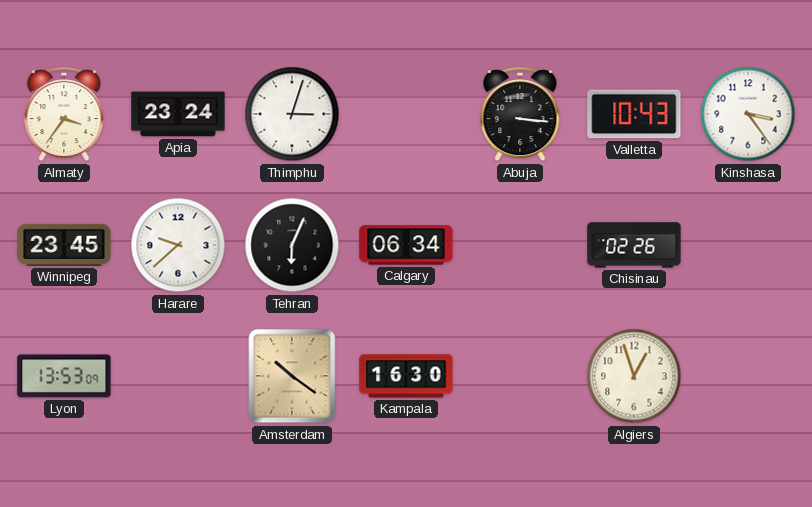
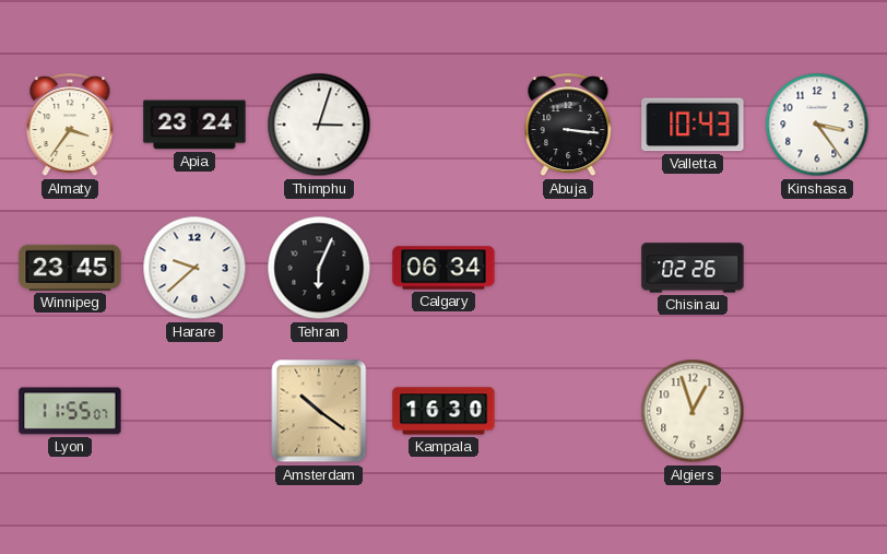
Lyon: 13:53 -> 11:55
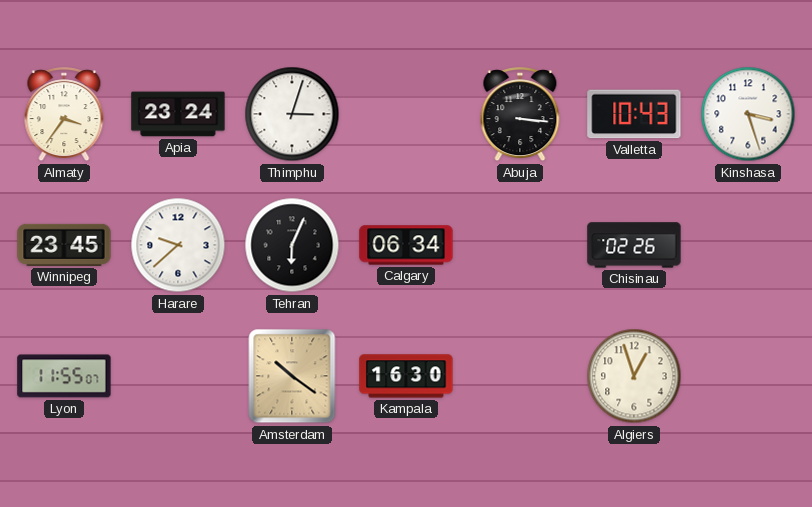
Kinshasa: 3:24 -> 3:27
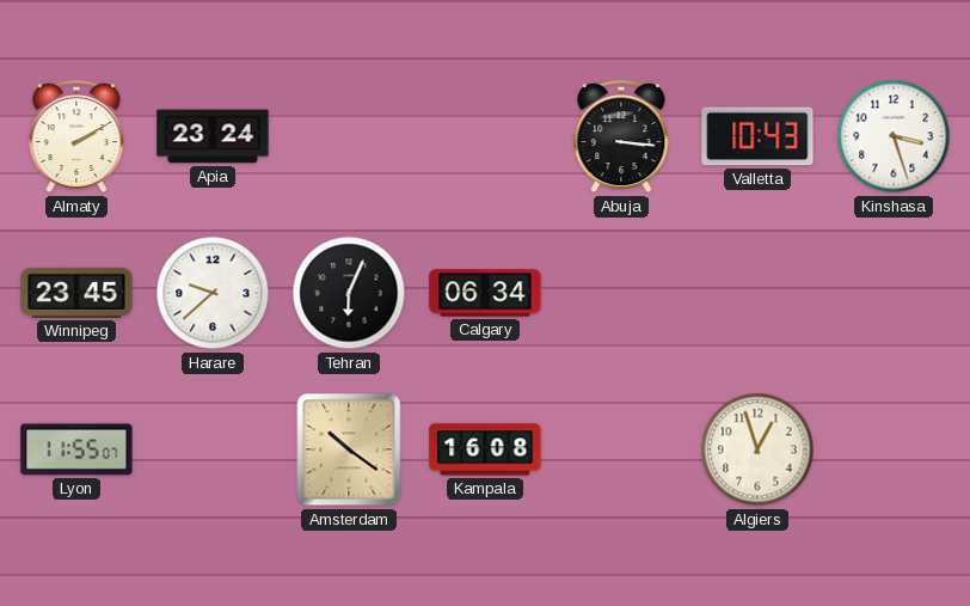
Almaty: 3:36 -> 2:10
Thimphu: 3:03 -> none
Chisinau: 02:26 -> none
Kampala: 16:30 -> 16:08
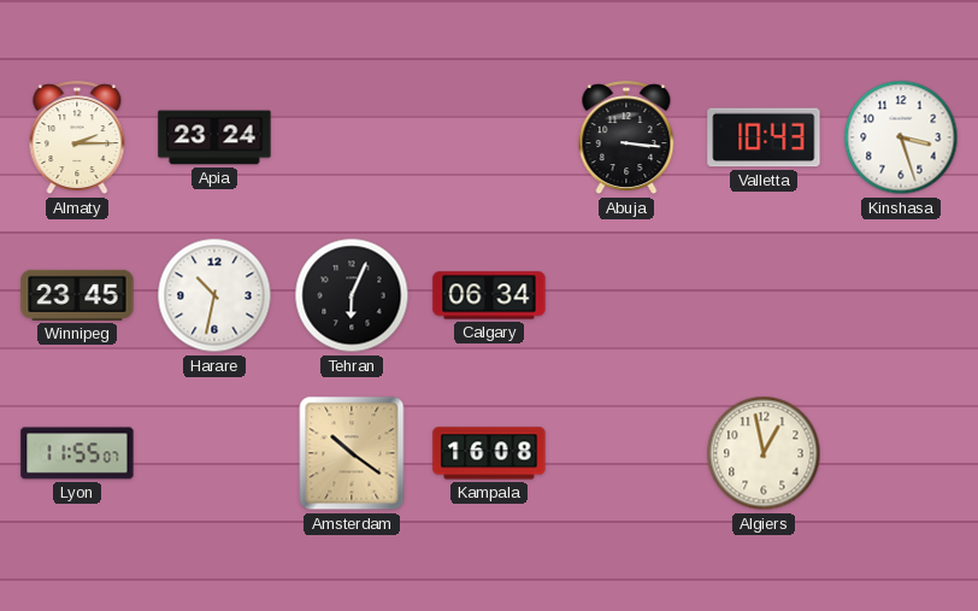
Almaty: 2:10 -> 2:15
Harare: 9:38 -> 10:32
Algiers: 12:57 -> 12:58
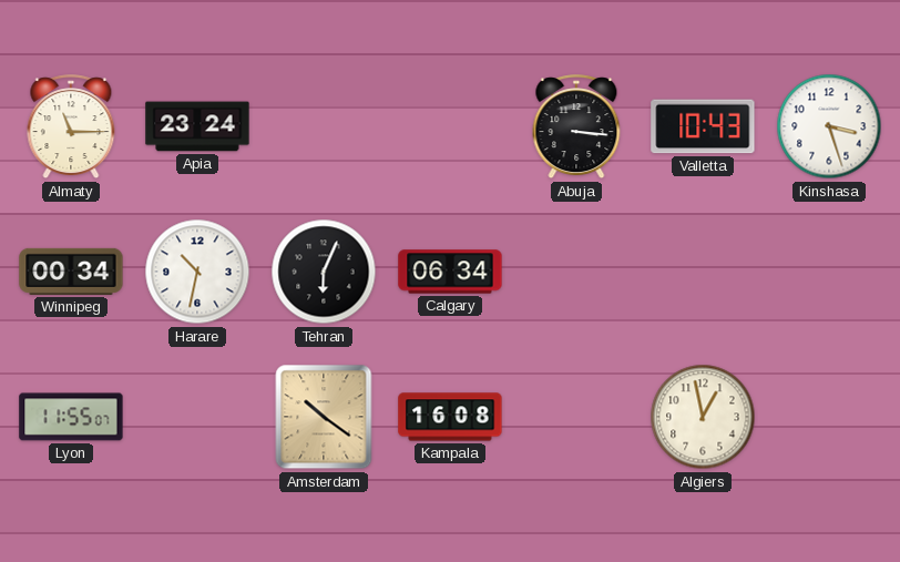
Almaty: 2:15 -> 11:15
Winnipeg: 23:45 -> 00:34
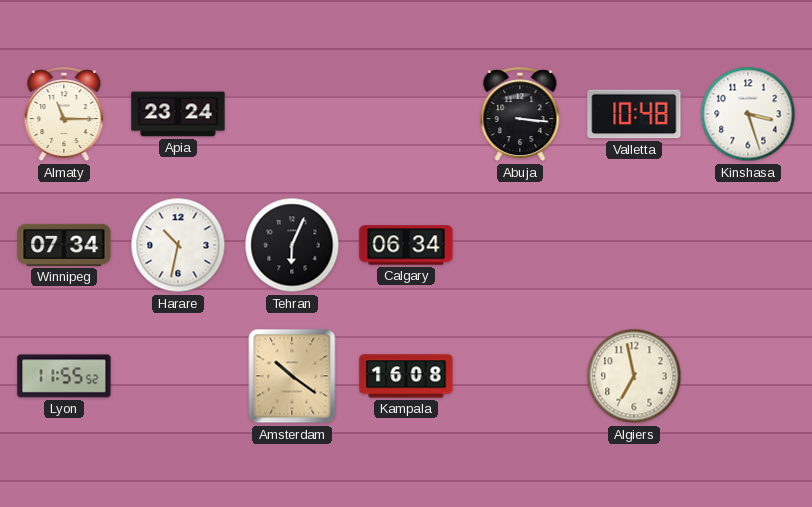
Valletta: 10:43 -> 10:48
Winnipeg: 00:34 -> 07:34
Lyon: 11:55:07 -> 11:55:52
Algiers: 12:58 -> 6:58
